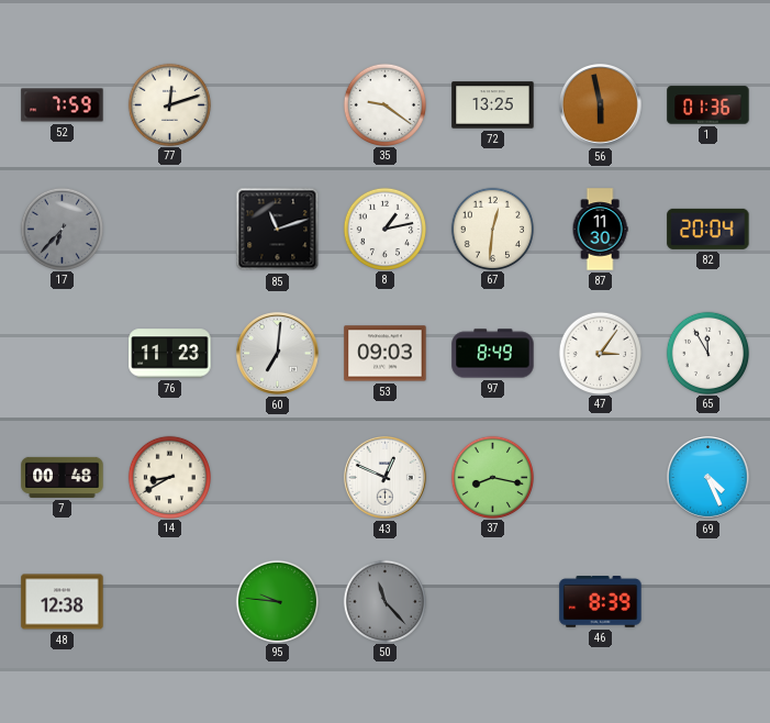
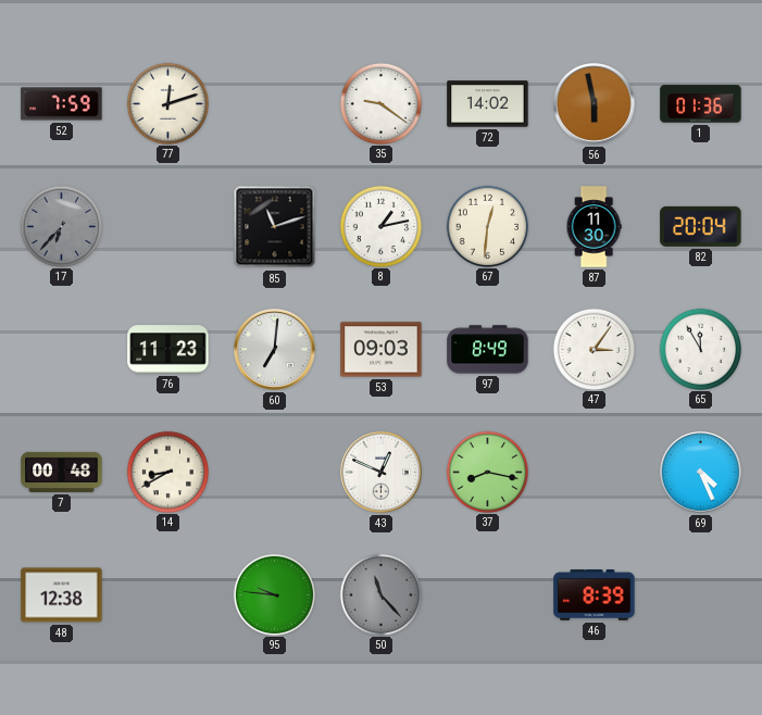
72: 13:25 -> 14:02
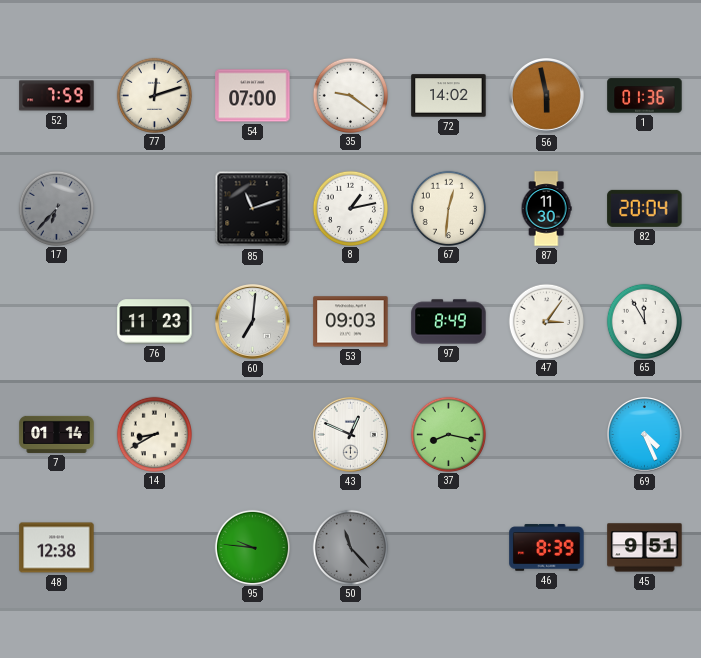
54: none -> 07:00
7: 00:48 -> 01:14
45: none -> 9:51
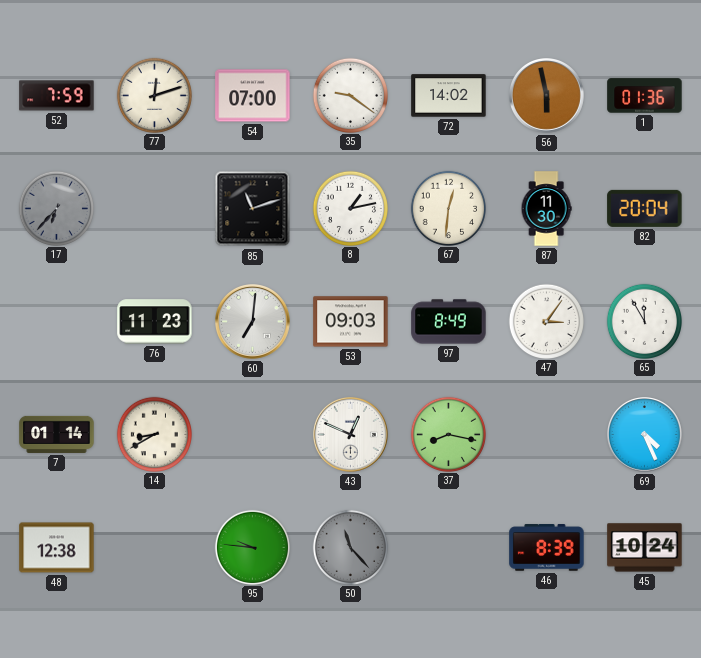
45: 9:51 -> 10:24
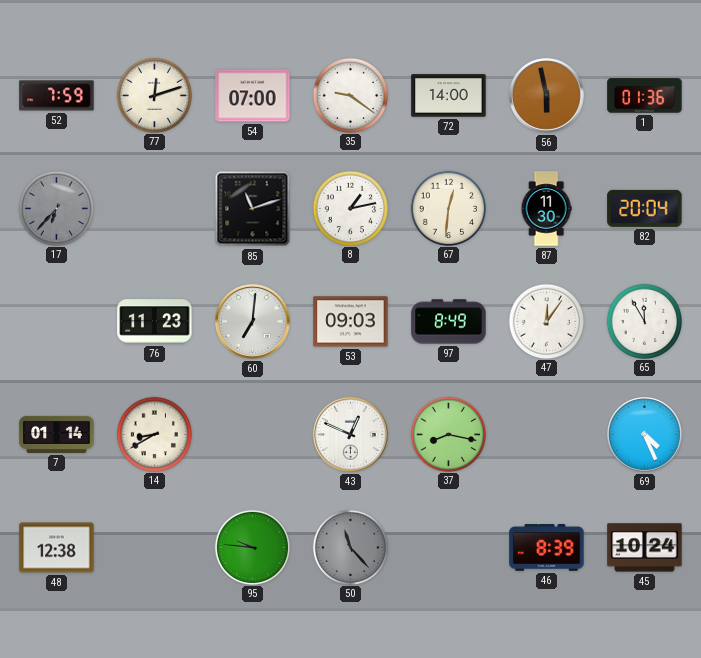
72: 14:02 -> 14:00
47: 3:06 -> 12:06
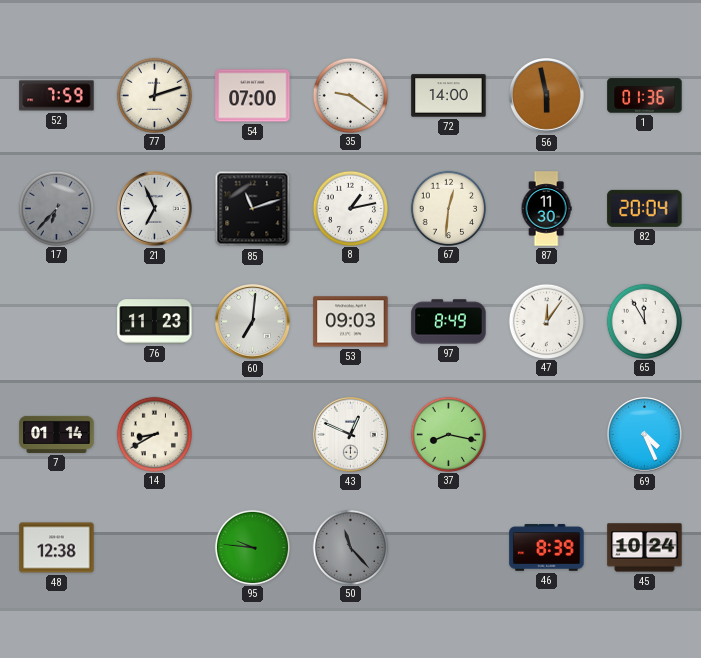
21: none -> 6:56
